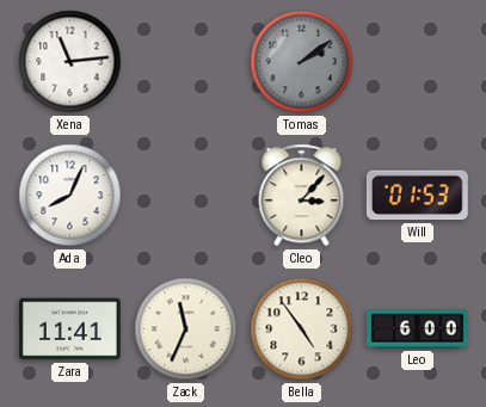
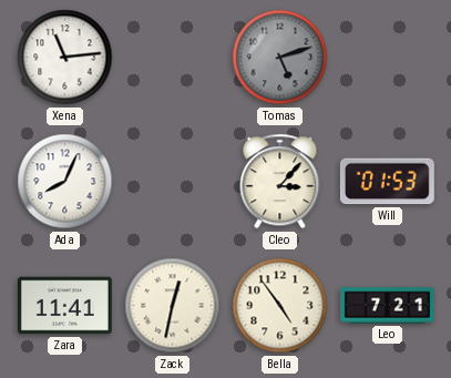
Tomas: 2:09 -> 5:12
Zack: 11:34 -> 12:32
Leo: 6:00 -> 7:21
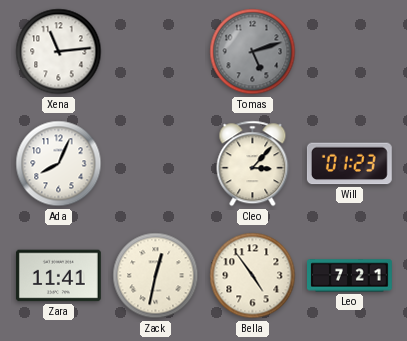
Will: 01:53 -> 01:23
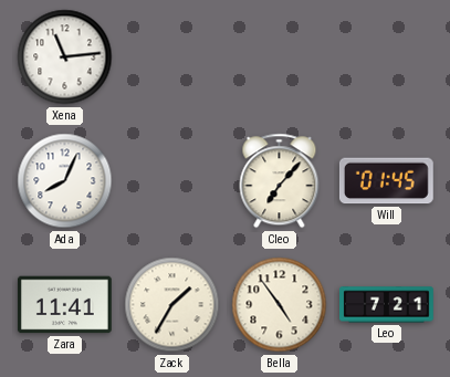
Tomas: 5:12 -> none
Cleo: 3:07 -> 7:07
Will: 01:23 -> 01:45
Zack: 12:32 -> 1:35
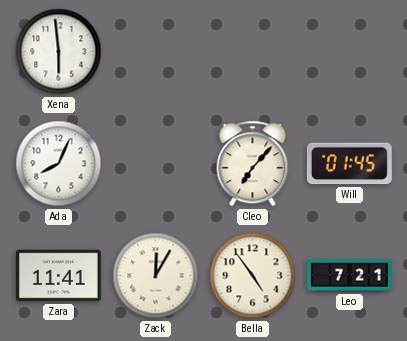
Xena: 11:14 -> 5:59
Zack: 1:35 -> 12:05
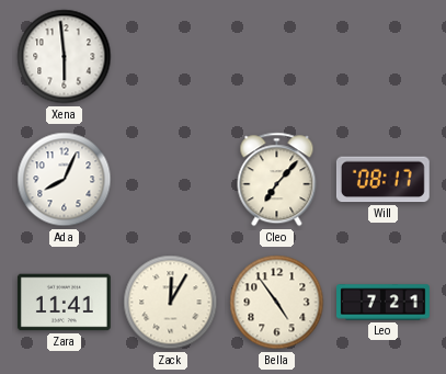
Will: 01:45 -> 08:17
